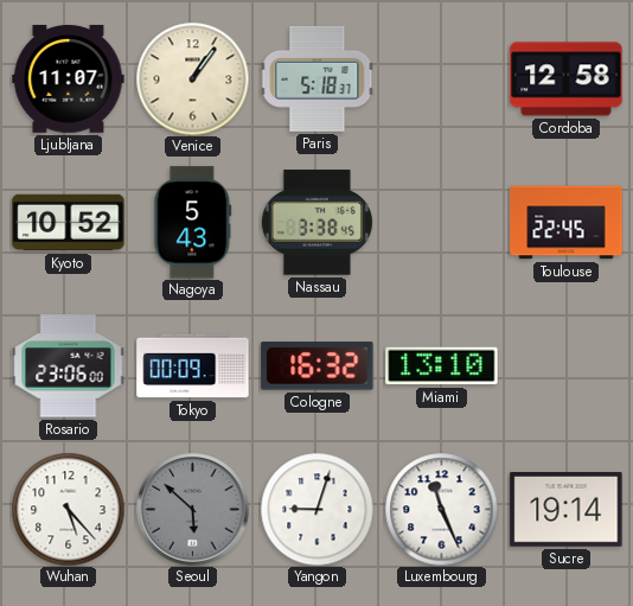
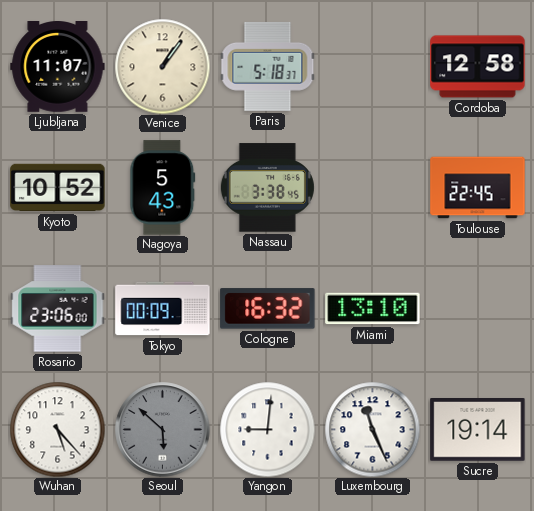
Yangon: 9:03 -> 9:01
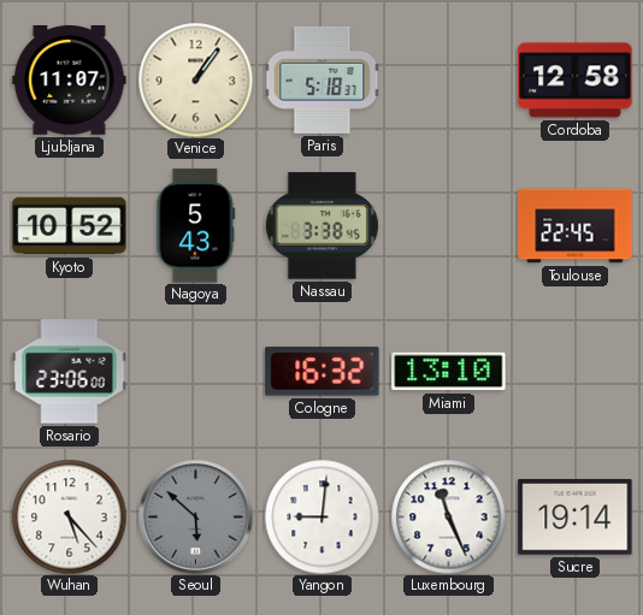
Tokyo: 00:09 -> none
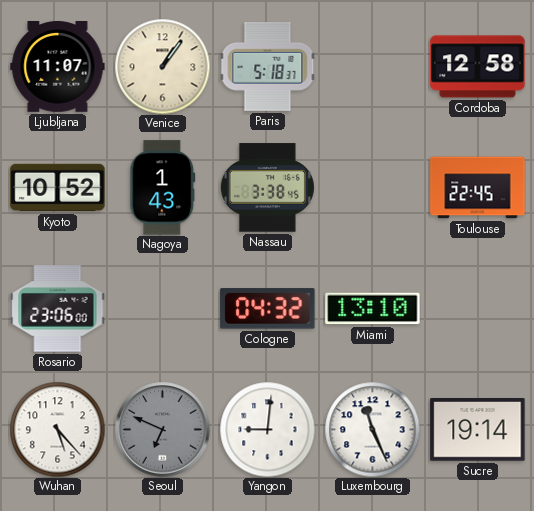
Nagoya: 5:43 -> 1:43
Cologne: 16:32 -> 04:32
Seoul: 5:52 -> 6:49
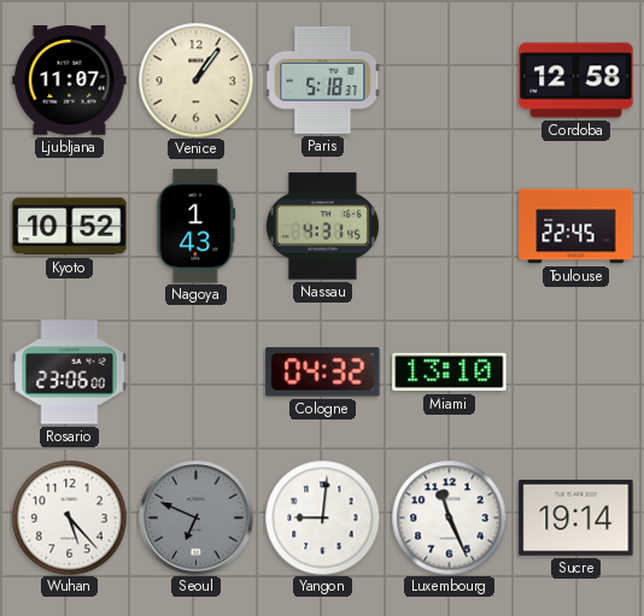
Nassau: 3:38 -> 4:31
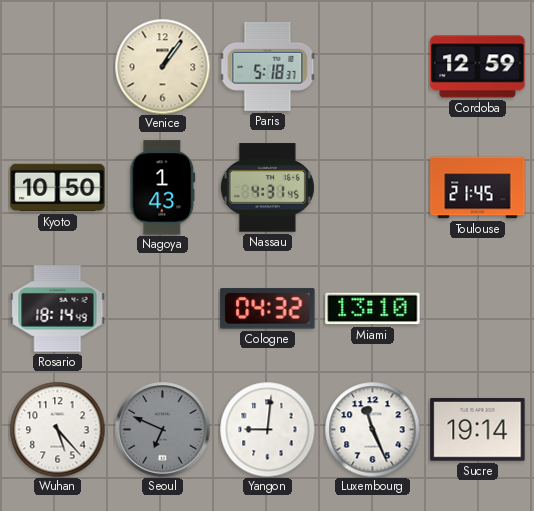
Ljubljana: 11:07 -> none
Cordoba: 12:58 -> 12:59
Kyoto: 10:52 -> 10:50
Toulouse: 22:45 -> 21:45
Rosario: 23:06 -> 18:14
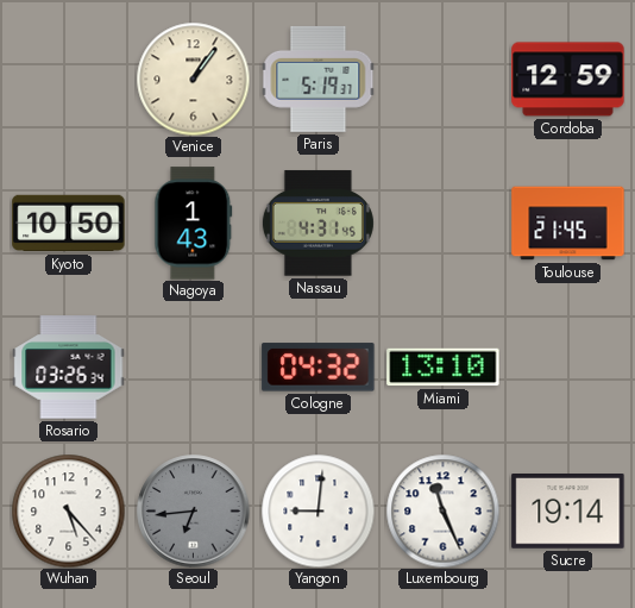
Paris: 5:18 -> 5:19
Rosario: 18:14 -> 03:26
Seoul: 6:49 -> 6:44
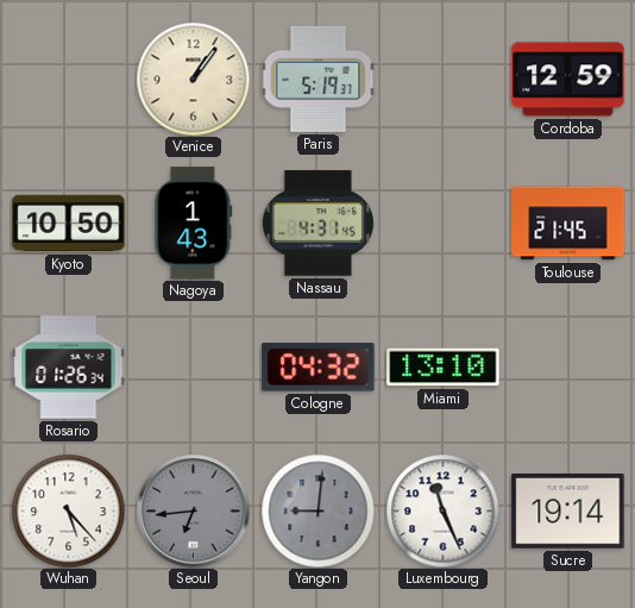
Rosario: 03:26 -> 01:26
Yangon dial: white -> grey
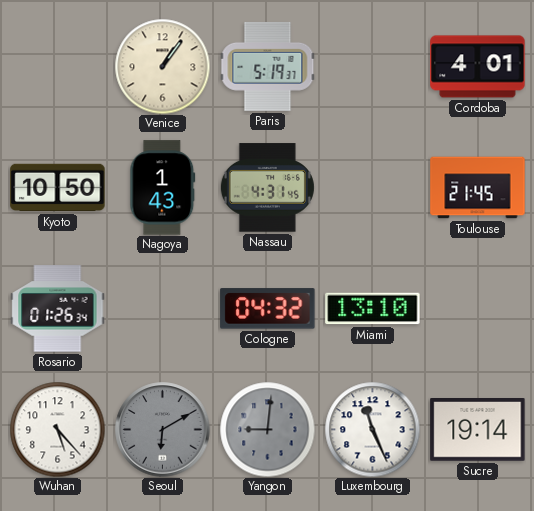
Cordoba: 12:59 -> 4:01
Seoul: 6:44 -> 6:10
